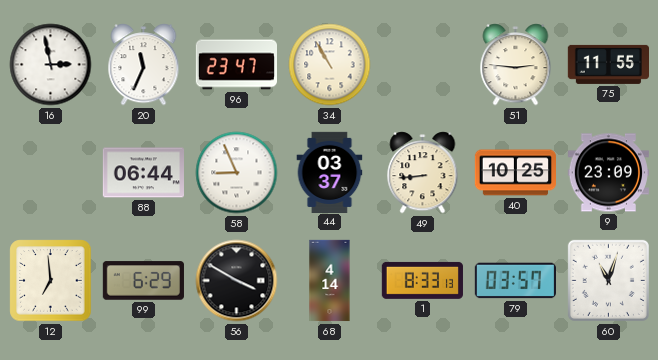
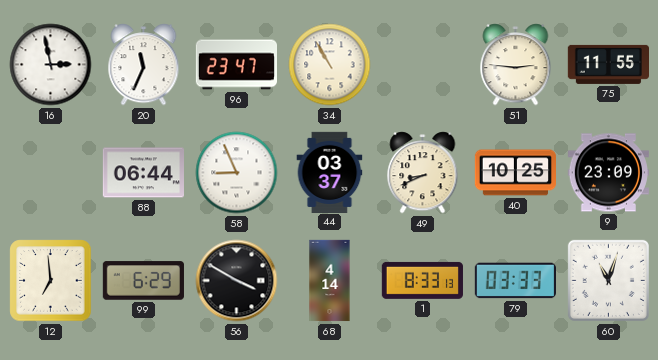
49: 8:44 -> 8:41
79: 03:57 -> 03:33
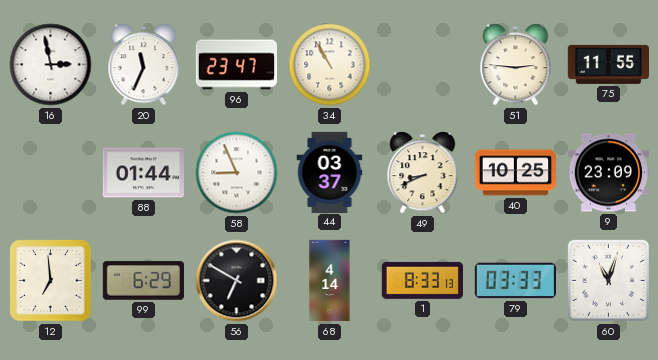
88: 06:44 -> 01:44
56: 3:50 -> 6:50
